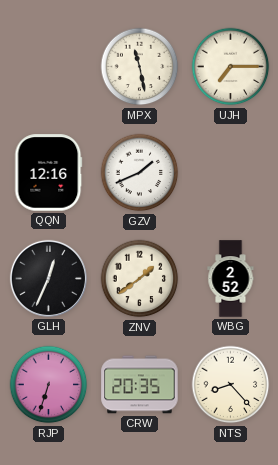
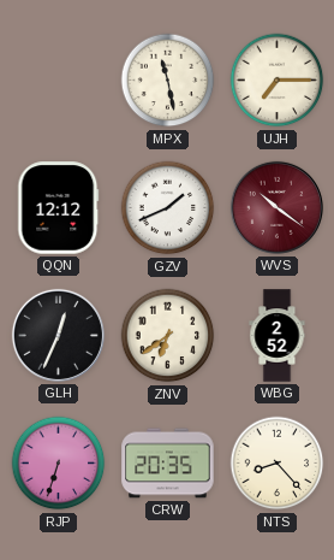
QQN: 12:16 -> 12:12
WVS: none -> 10:21
ZNV: 1:39 -> 6:39
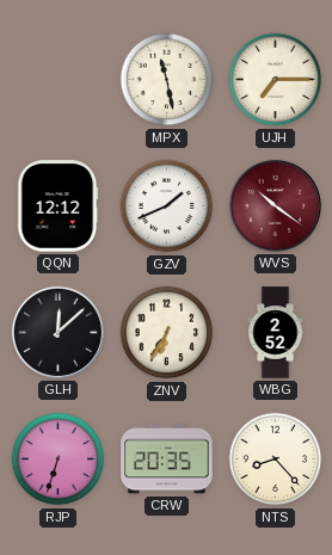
GLH: 12:34 -> 12:08
ZNV: 6:39 -> 6:35
